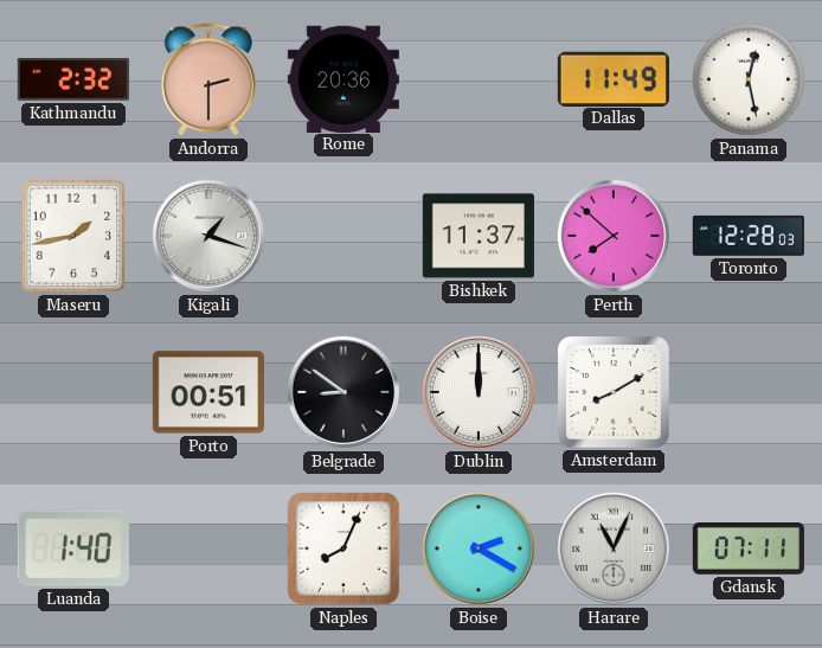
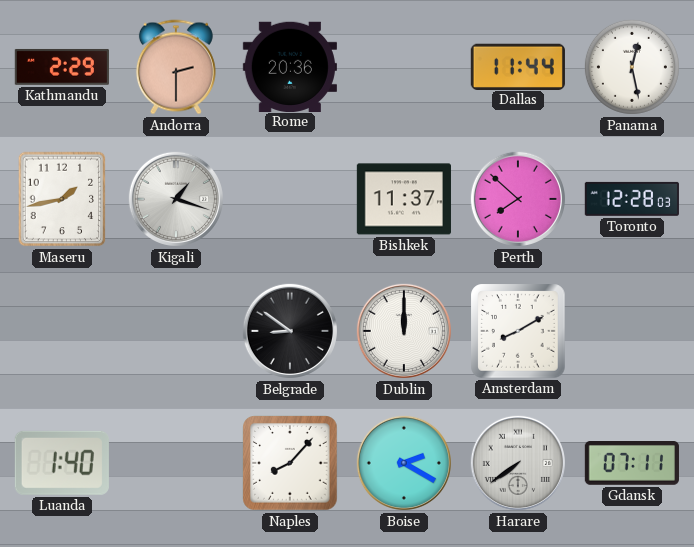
Kathmandu: 2:32 -> 2:29
Dallas: 11:49 -> 11:44
Porto: 00:51 -> none
Naples: 8:04 -> 8:07
Harare: 11:04 -> 7:39
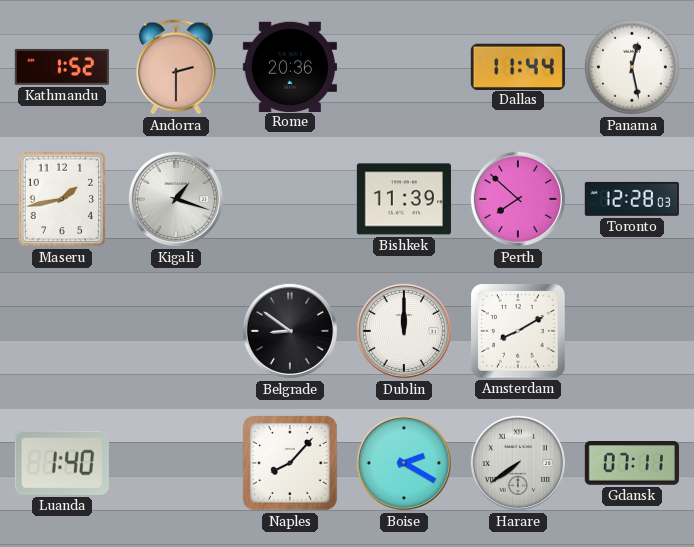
Kathmandu: 2:29 -> 1:52
Bishkek: 11:37 -> 11:39
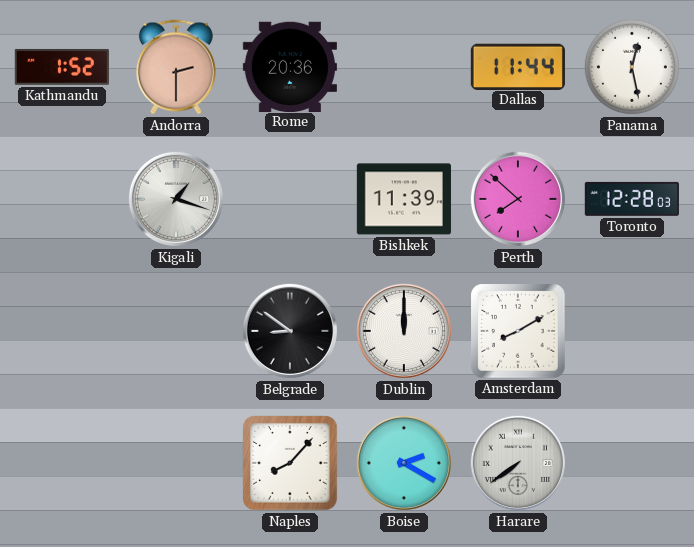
Maseru: 1:43 -> none
Luanda: 1:40 -> none
Gdansk: 07:11 -> none
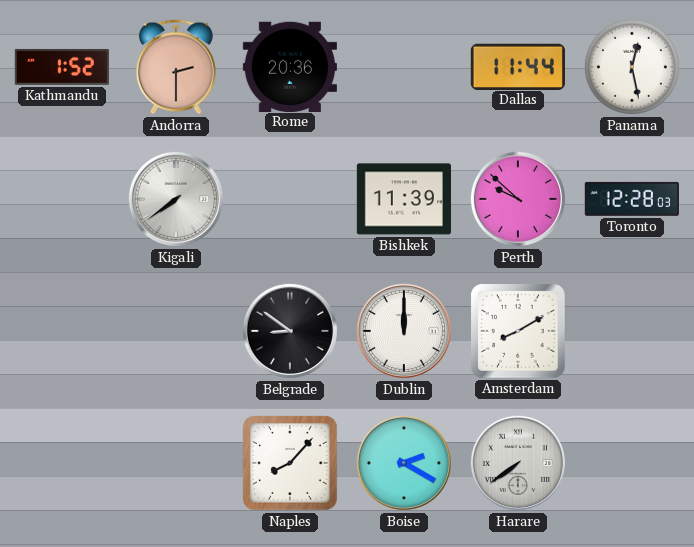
Kigali: 1:18 -> 7:39
Perth: 7:52 -> 9:52
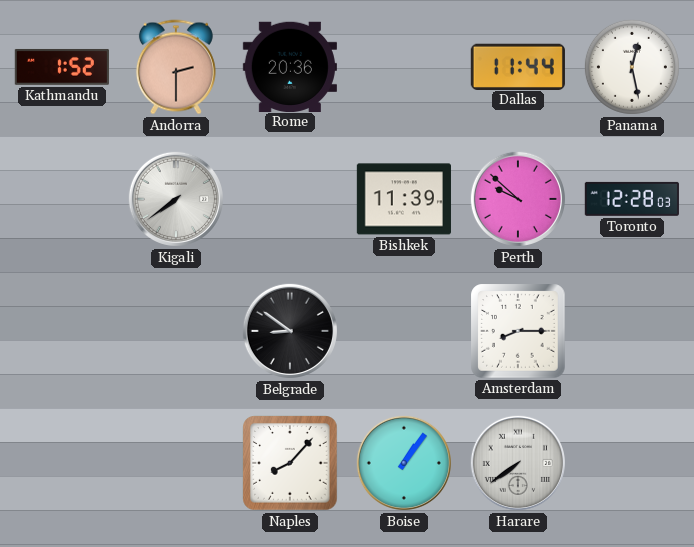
Dublin: 12:00 -> none
Amsterdam: 8:10 -> 8:15
Boise: 2:20 -> 1:06
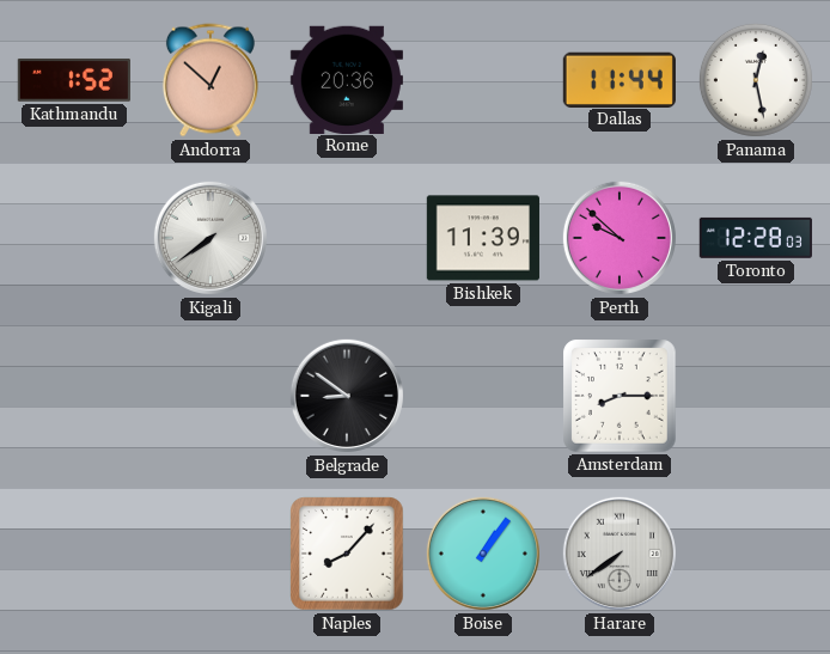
Andorra: 2:30 -> 12:52
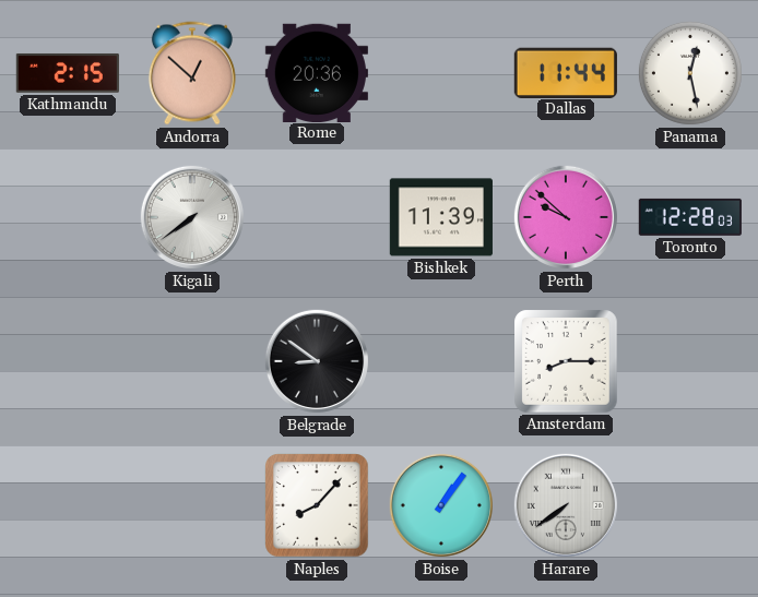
Kathmandu: 1:52 -> 2:15
